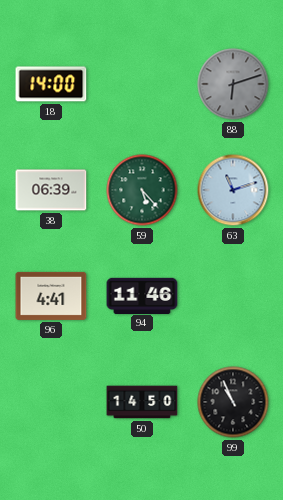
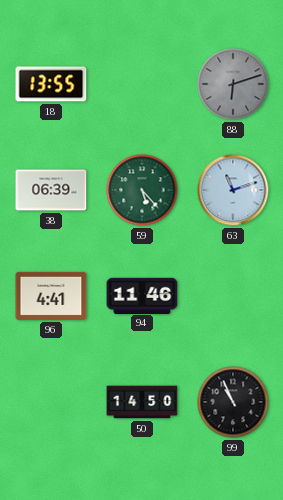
18: 14:00 -> 13:55
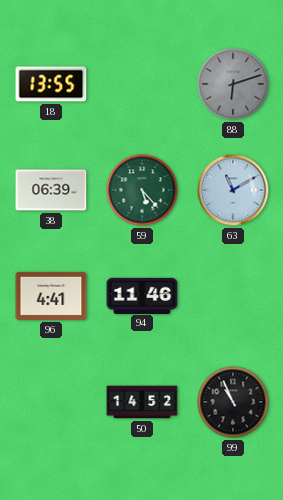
63: 11:12 -> 11:10
50: 14:50 -> 14:52
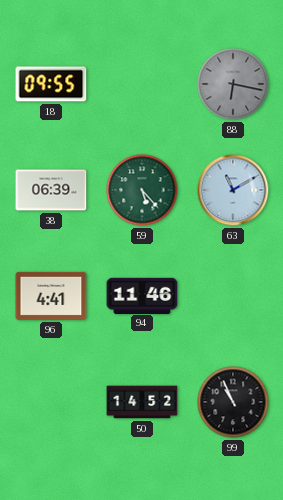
18: 13:55 -> 09:55
88: 6:12 -> 6:17
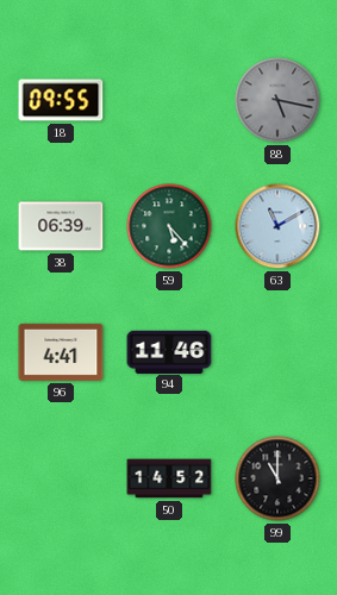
88: 6:17 -> 5:17
99: 10:56 -> 11:00
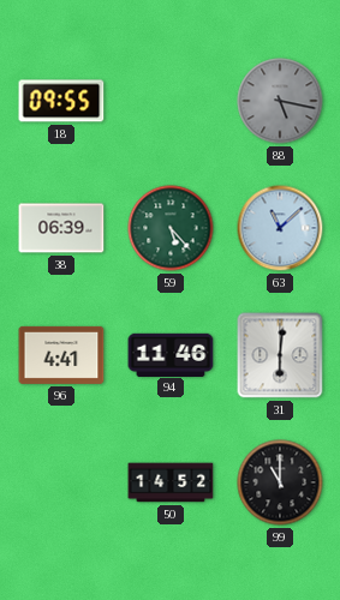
63: 11:10 -> 11:08
31: none -> 6:01
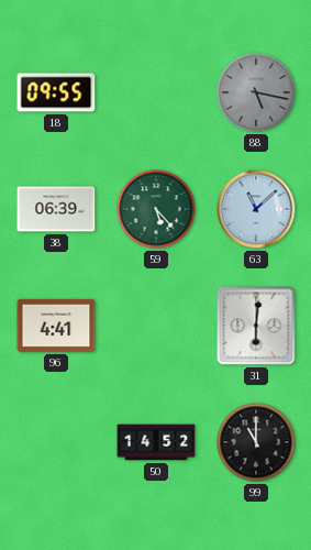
94: 11:46 -> none
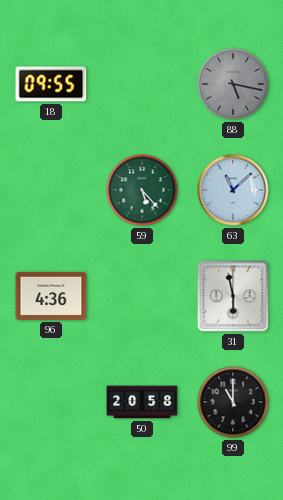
38: 06:39 -> none
96: 4:41 -> 4:36
31: 6:01 -> 5:58
50: 14:52 -> 20:58
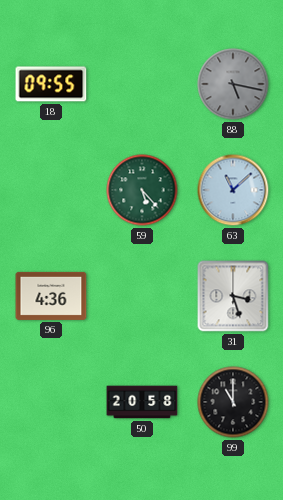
31: 5:58 -> 3:27
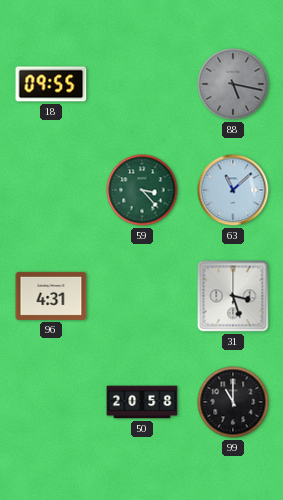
59: 5:23 -> 3:23
96: 4:36 -> 4:31
